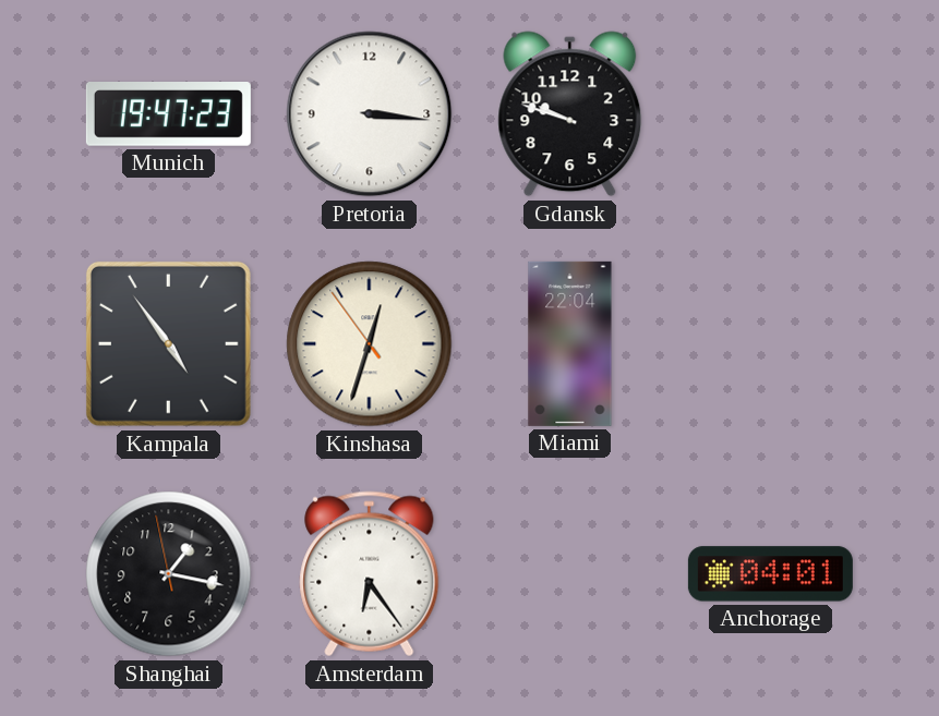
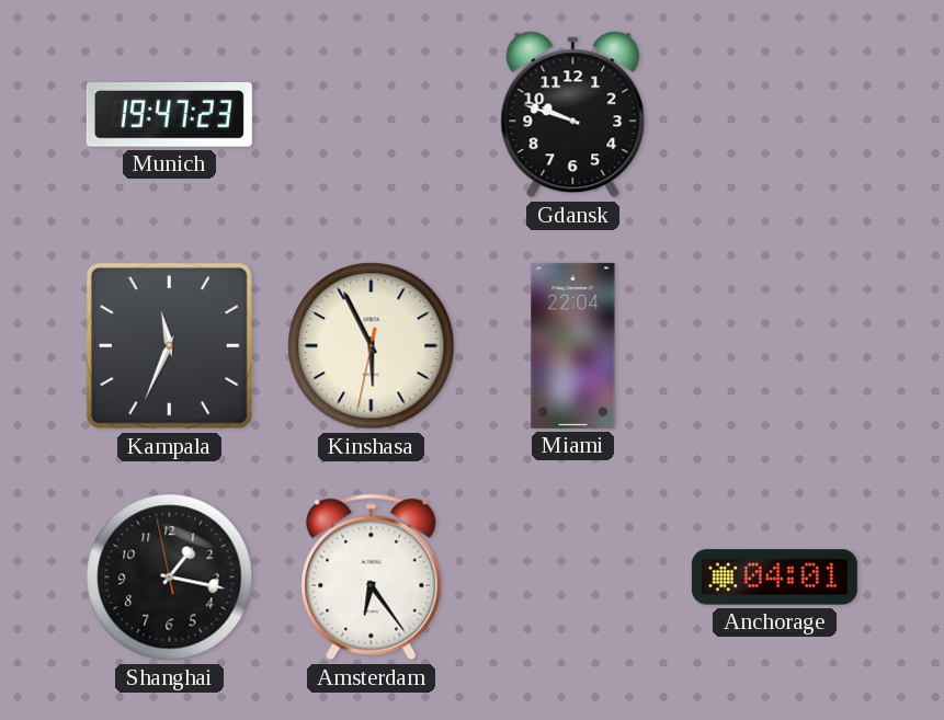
Pretoria: 3:16 -> none
Kampala: 4:54 -> 11:34
Kinshasa: 12:32 -> 5:55
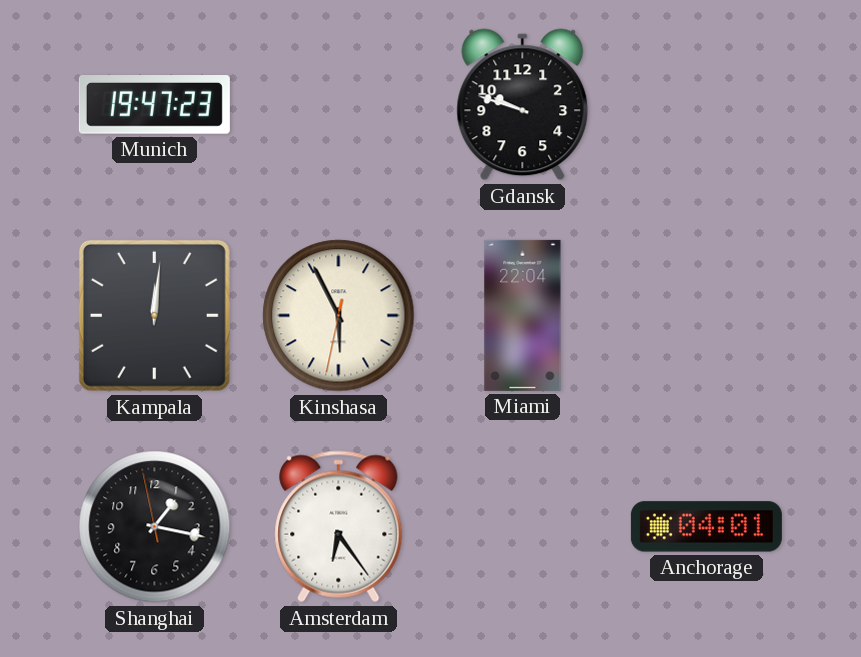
Kampala: 11:34 -> 12:01
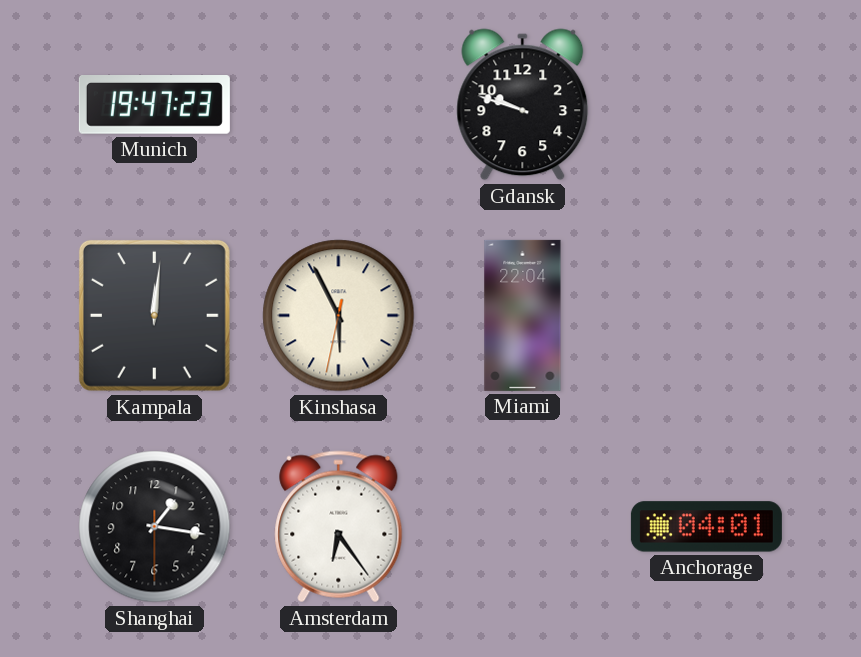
Shanghai: 1:16:58 -> 1:16:30
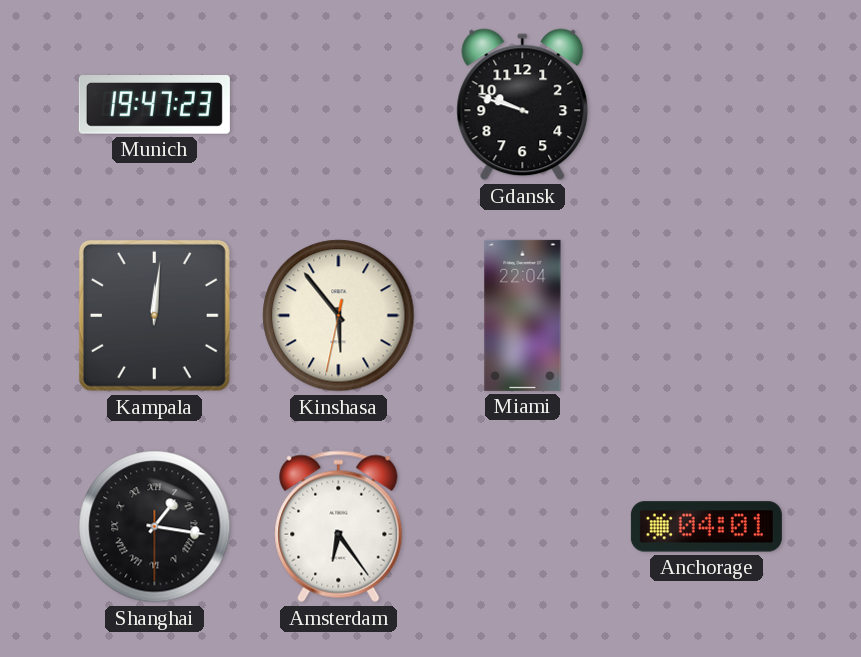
Kinshasa: 5:55 -> 5:53
Shanghai numerals: Arabic -> Roman
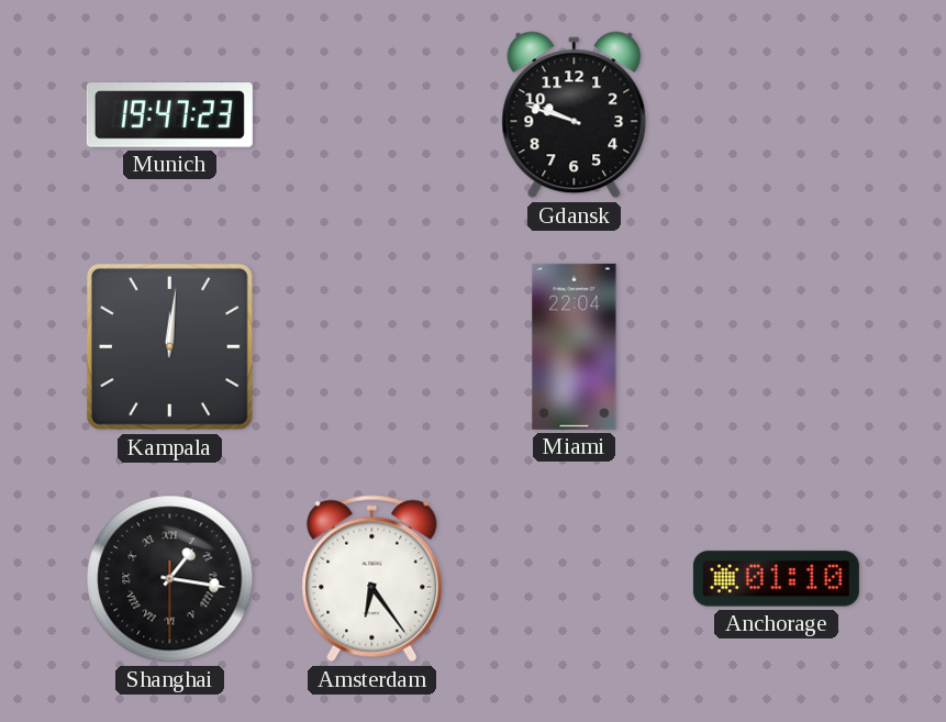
Kinshasa: 5:53 -> none
Anchorage: 04:01 -> 01:10
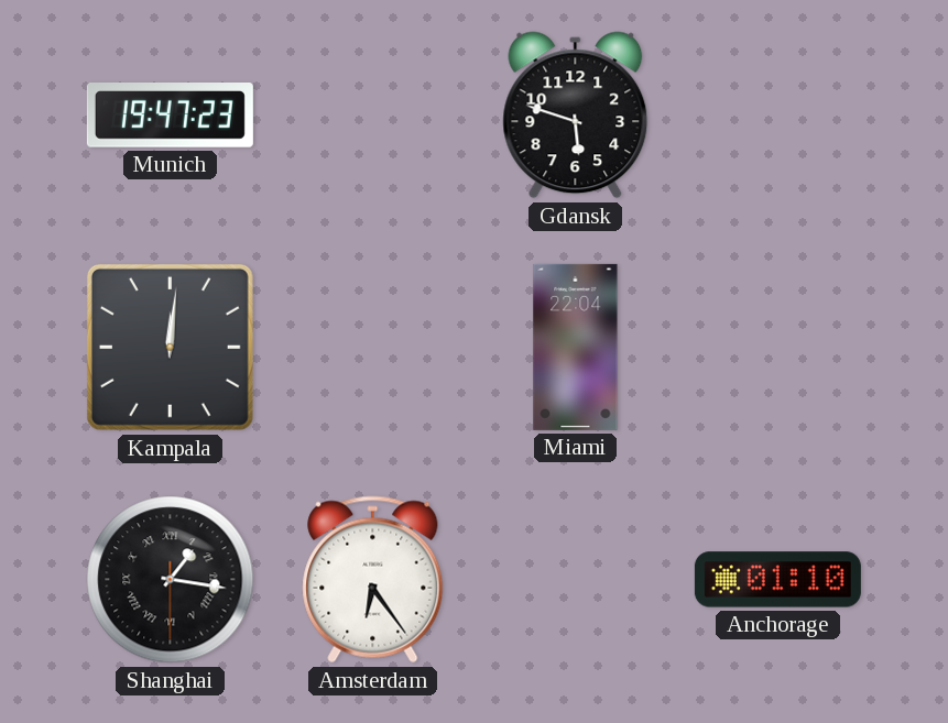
Gdansk: 9:48 -> 5:48
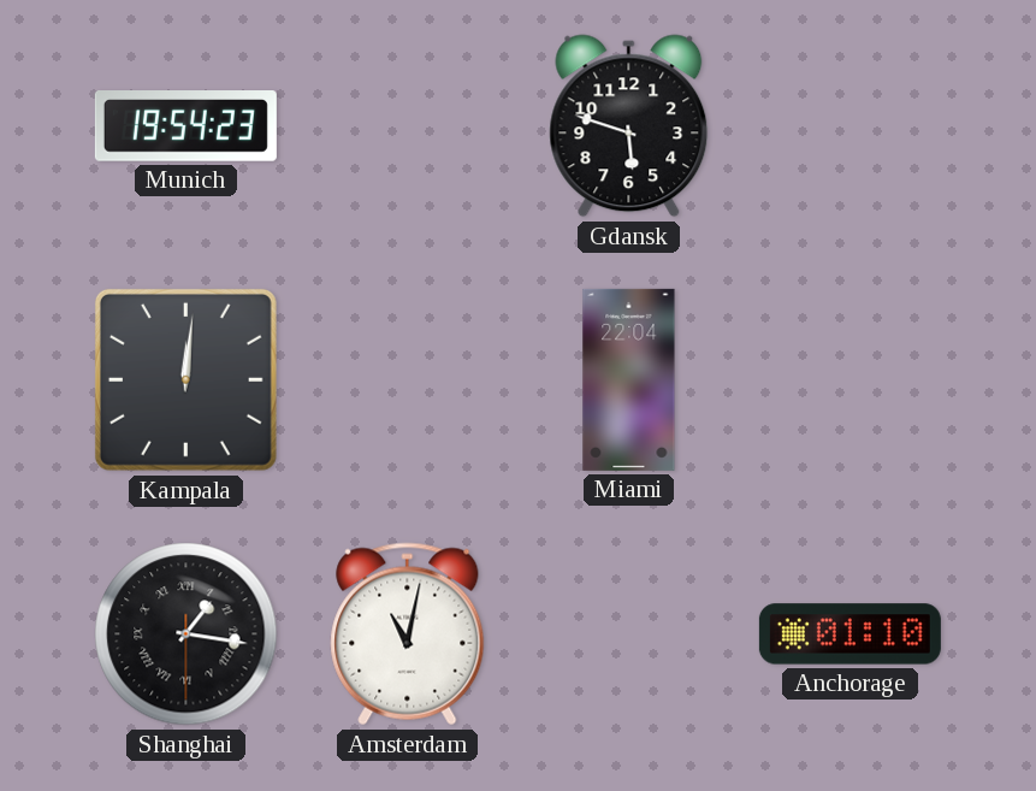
Munich: 19:47 -> 19:54
Amsterdam: 6:24 -> 11:02
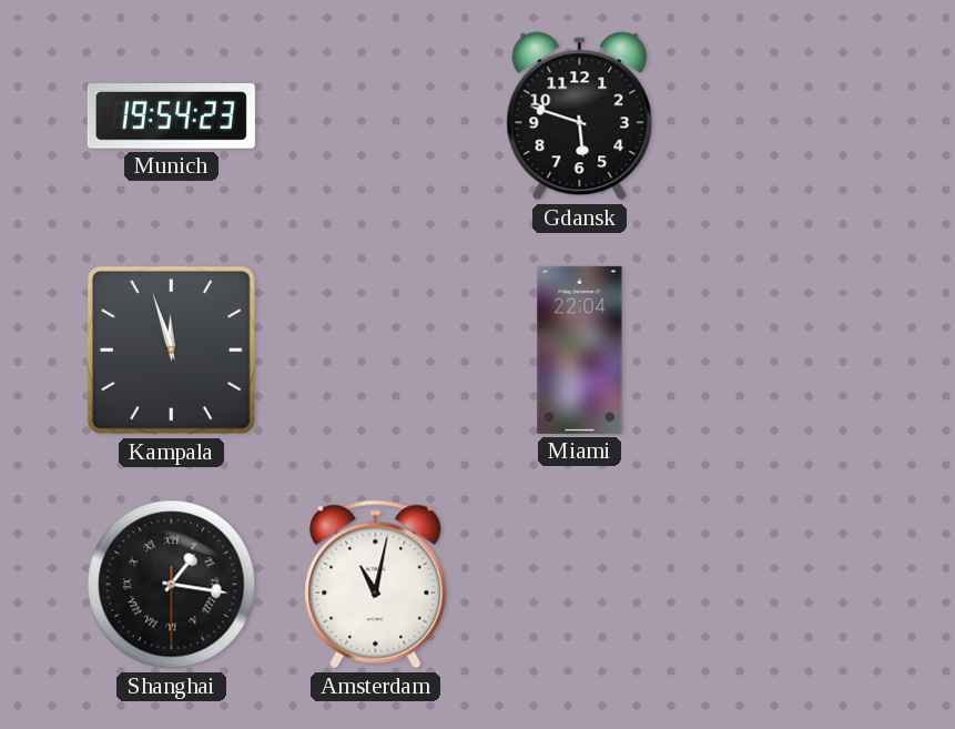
Kampala: 12:01 -> 11:57
Anchorage: 01:10 -> none
